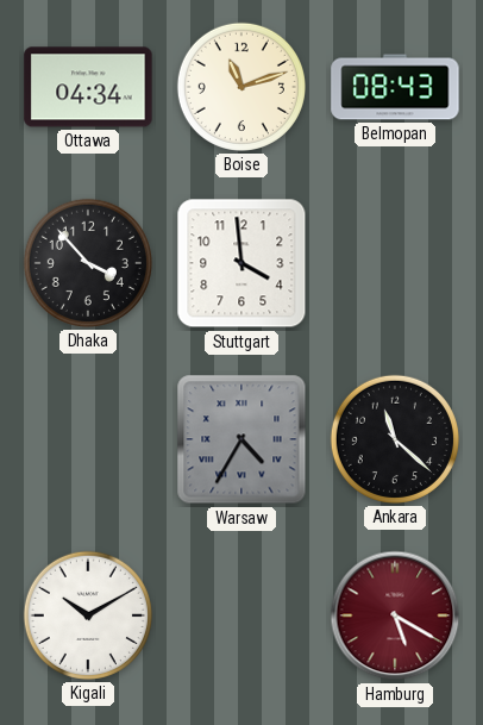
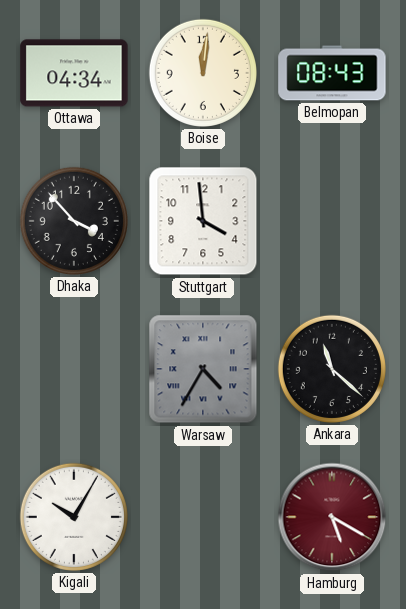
Boise: 11:12 -> 12:01
Kigali: 10:10 -> 10:05
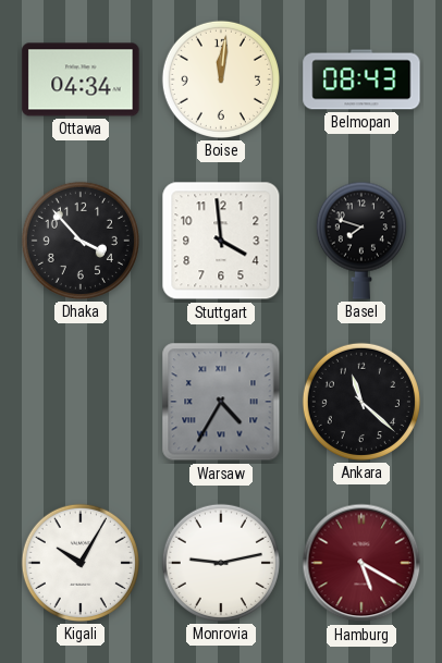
Basel: none -> 7:48
Monrovia: none -> 9:13
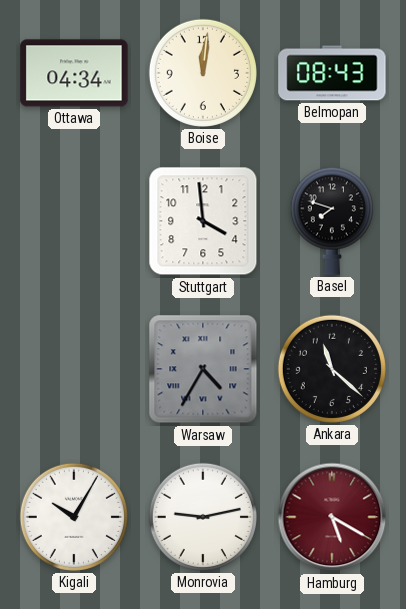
Dhaka: 3:53 -> none
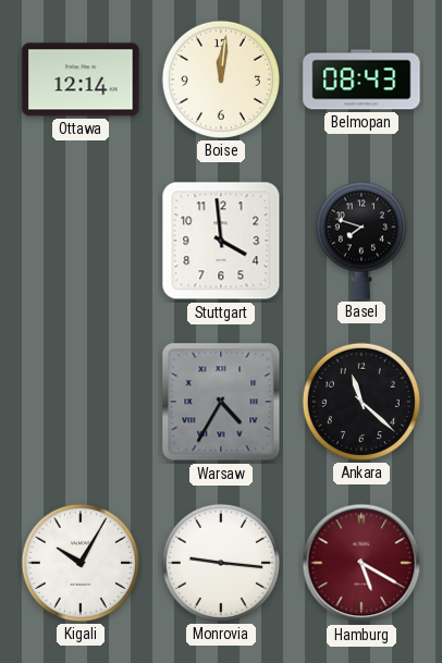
Ottawa: 04:34 -> 12:14
Monrovia: 9:13 -> 9:16
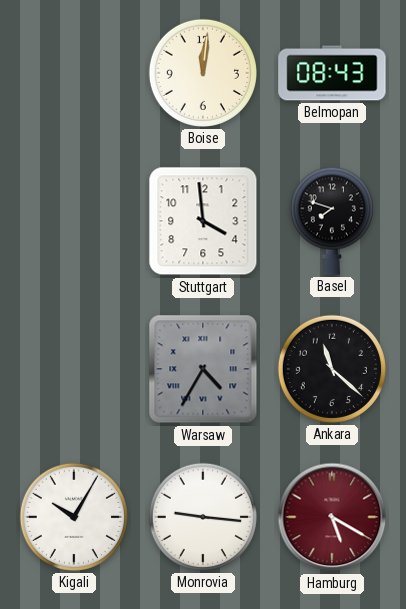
Ottawa: 12:14 -> none
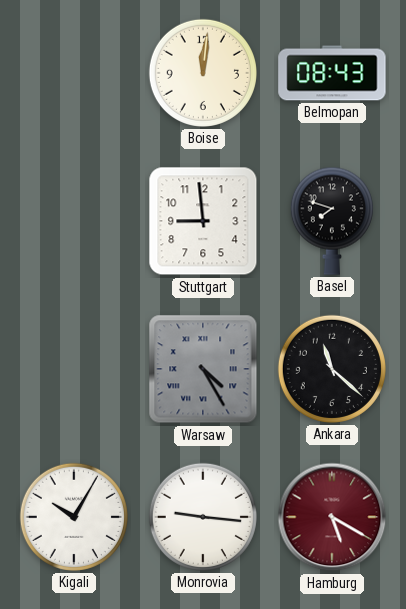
Stuttgart: 3:59 -> 8:59
Warsaw: 4:35 -> 4:25
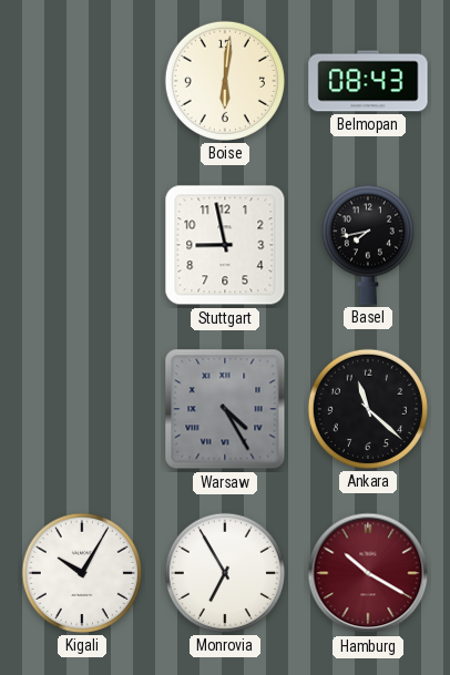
Boise: 12:01 -> 6:01
Stuttgart: 8:59 -> 8:58
Basel: 7:48 -> 7:43
Monrovia: 9:16 -> 6:55
Hamburg: 5:20 -> 10:20
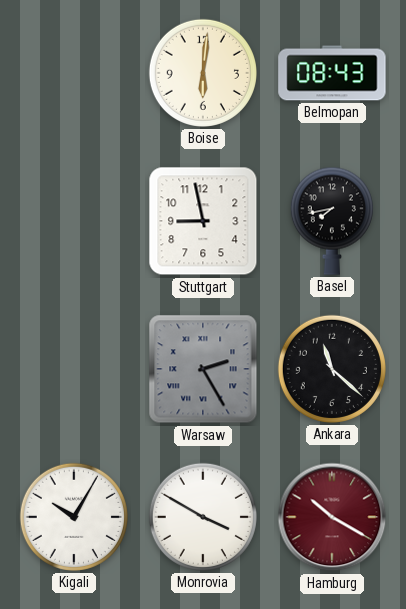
Warsaw: 4:25 -> 2:25
Monrovia: 6:55 -> 3:50
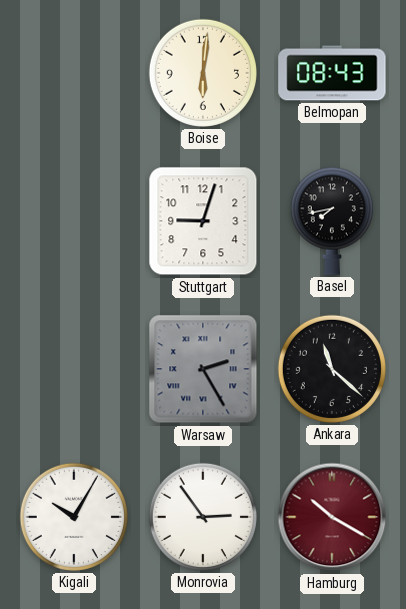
Stuttgart: 8:58 -> 9:03
Monrovia: 3:50 -> 2:54
